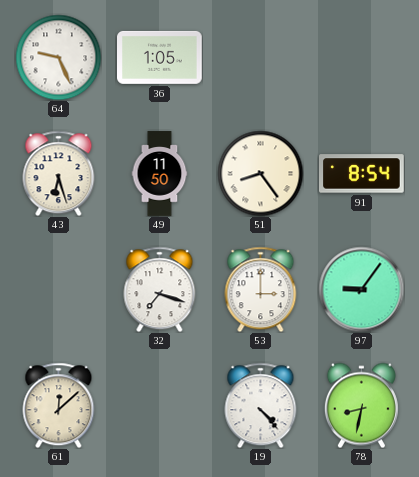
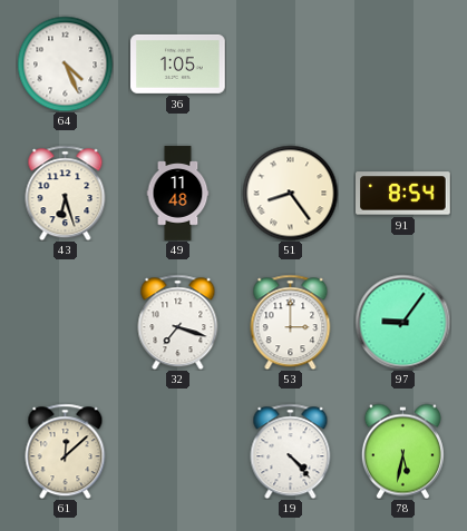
64: 9:26 -> 4:26
49: 11:50 -> 11:48
78: 8:32 -> 5:32
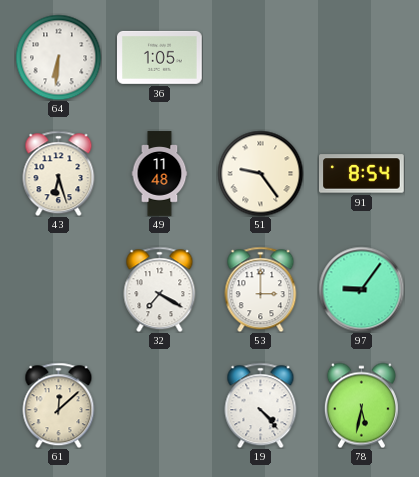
64: 4:26 -> 6:31
51: 8:24 -> 9:24
32: 7:18 -> 7:20
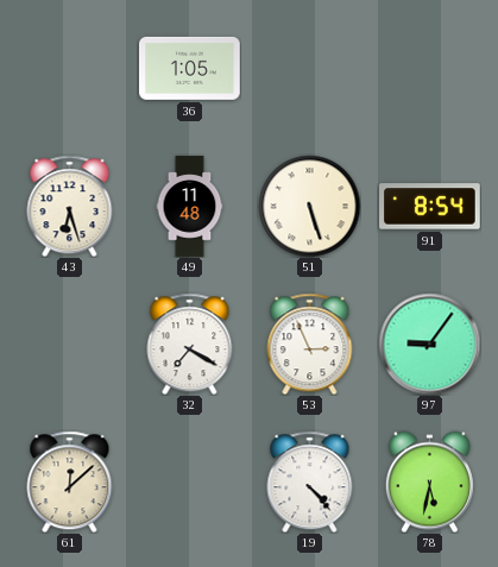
64: 6:31 -> none
51: 9:24 -> 5:27
53: 3:00 -> 2:56
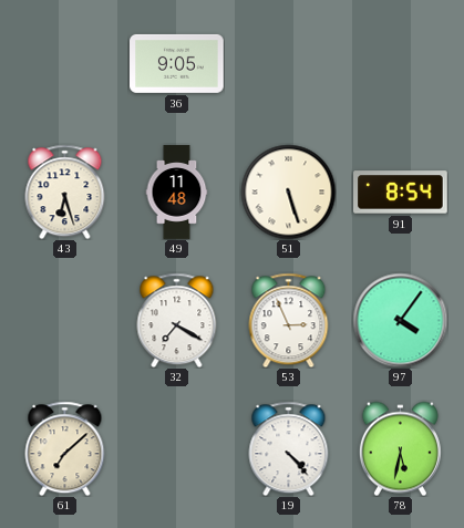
36: 1:05 -> 9:05
97: 9:06 -> 4:06
61: 12:08 -> 7:08
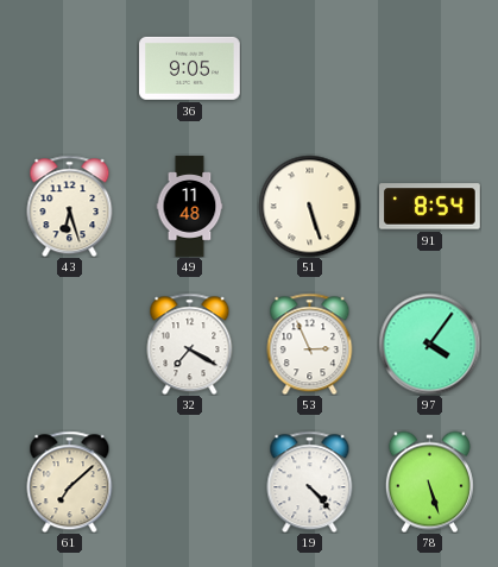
78: 5:32 -> 5:27
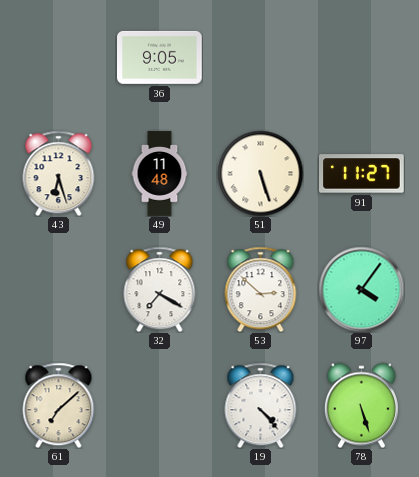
91: 8:54 -> 11:27
53: 2:56 -> 2:52
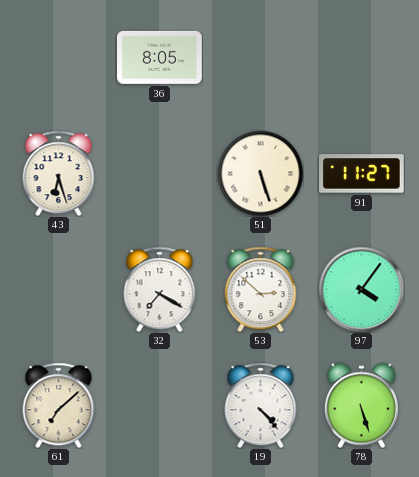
36: 9:05 -> 8:05
49: 11:48 -> none
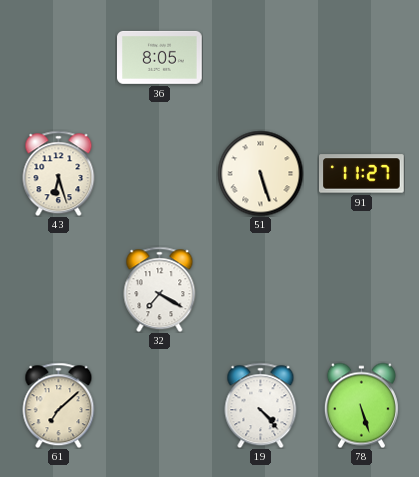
53: 2:52 -> none
97: 4:06 -> none
